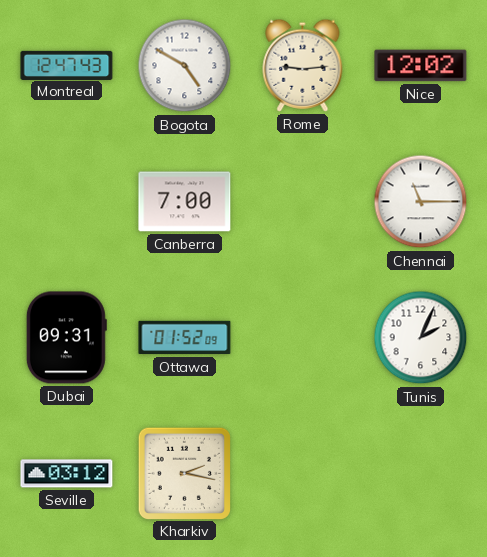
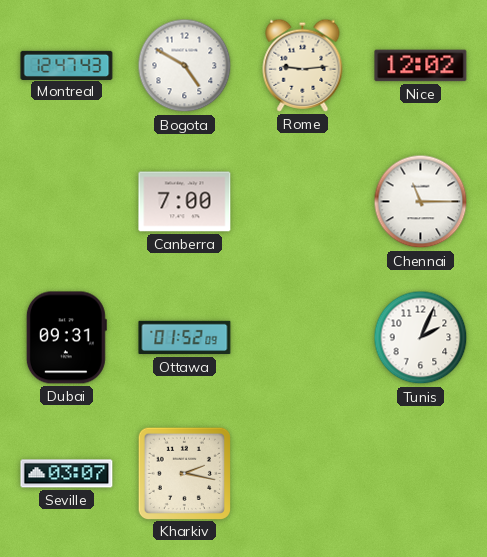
Seville: 03:12 -> 03:07
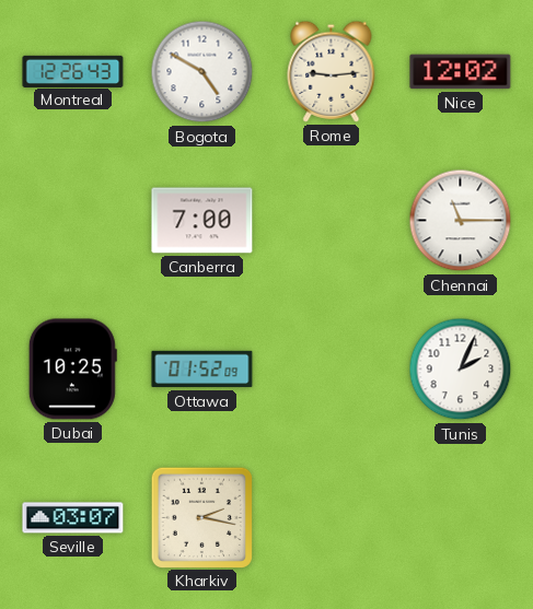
Montreal: 12:47 -> 12:26
Dubai: 09:31 -> 10:25
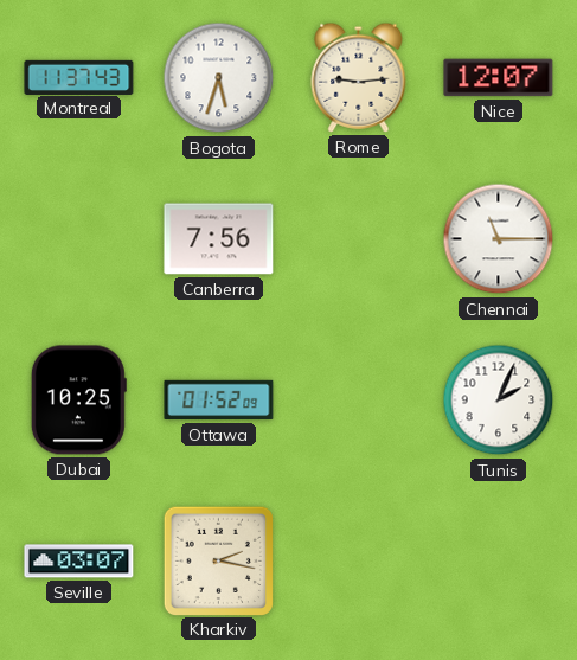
Montreal: 12:26 -> 11:37
Bogota: 4:50 -> 5:33
Nice: 12:02 -> 12:07
Canberra: 7:00 -> 7:56
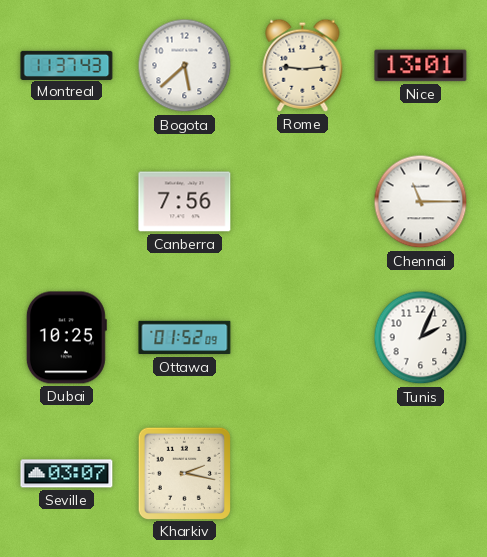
Bogota: 5:33 -> 5:38
Nice: 12:07 -> 13:01
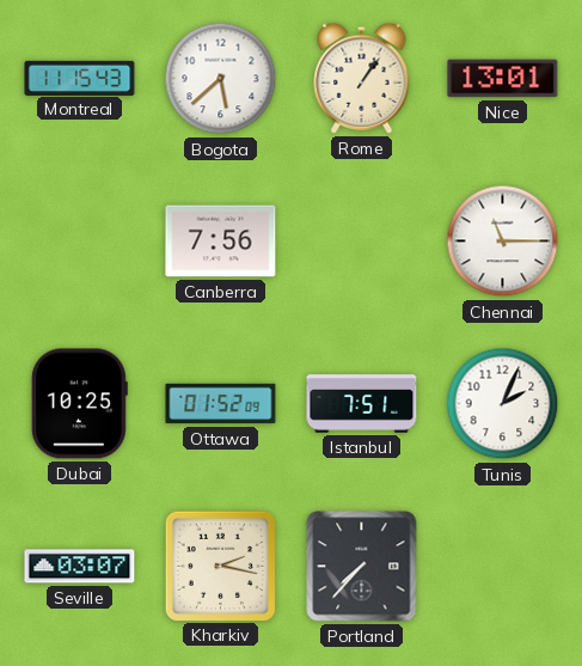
Montreal: 11:37 -> 11:15
Rome: 9:14 -> 1:06
Istanbul: none -> 7:51
Portland: none -> 7:37
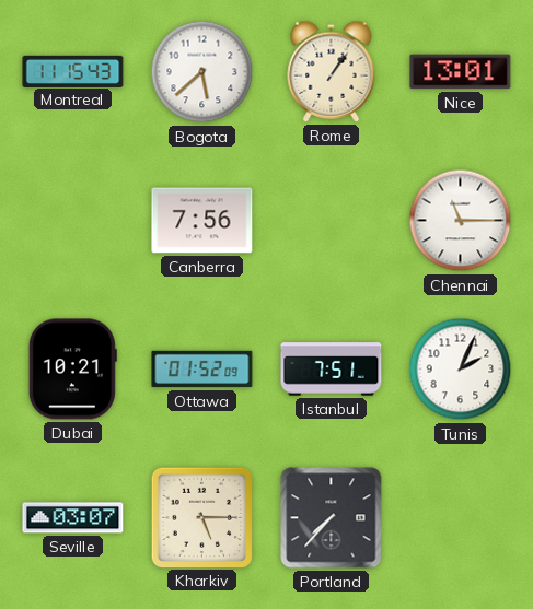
Dubai: 10:25 -> 10:21
Kharkiv: 2:17 -> 5:15
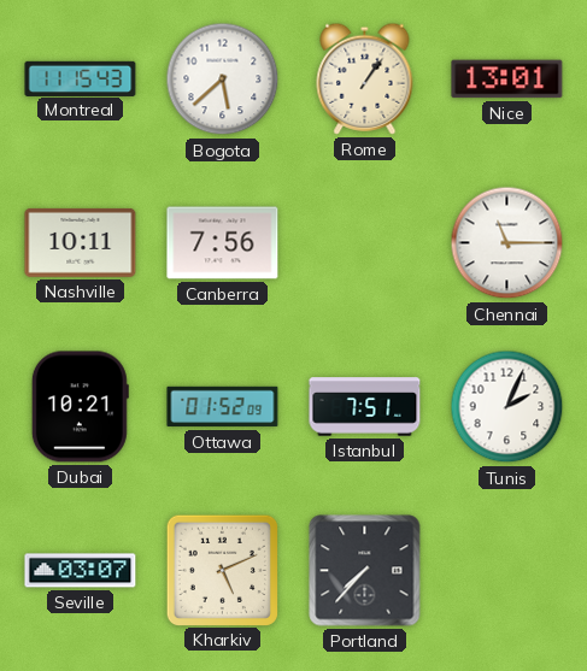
Nashville: none -> 10:11
Kharkiv: 5:15 -> 5:11
